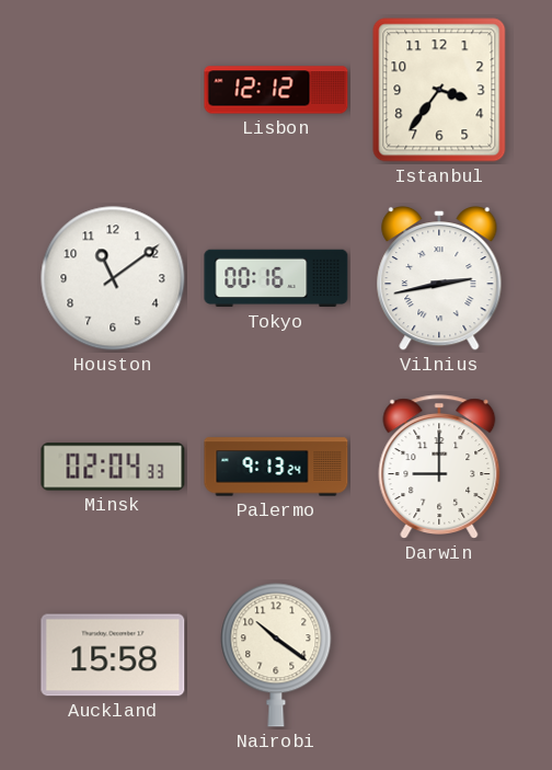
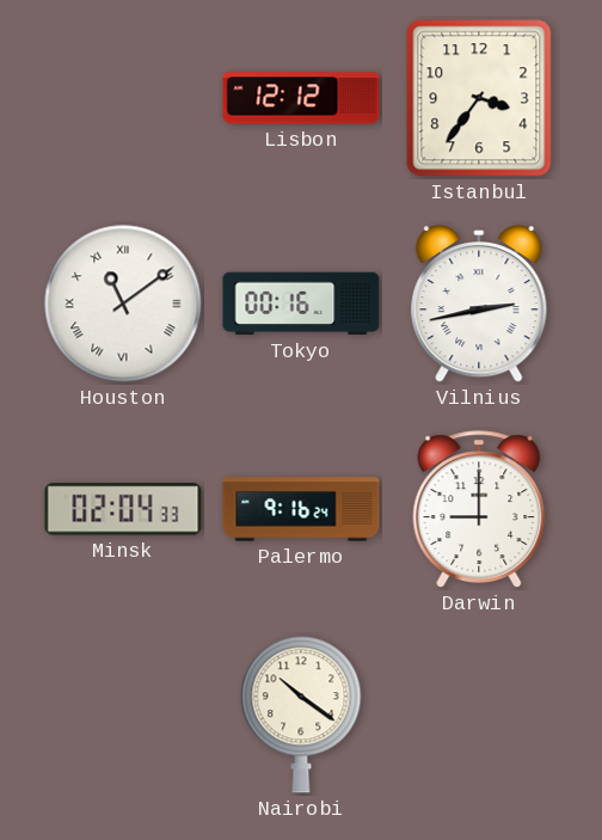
Houston numerals: Arabic -> Roman
Palermo: 9:13 -> 9:16
Auckland: 15:58 -> none
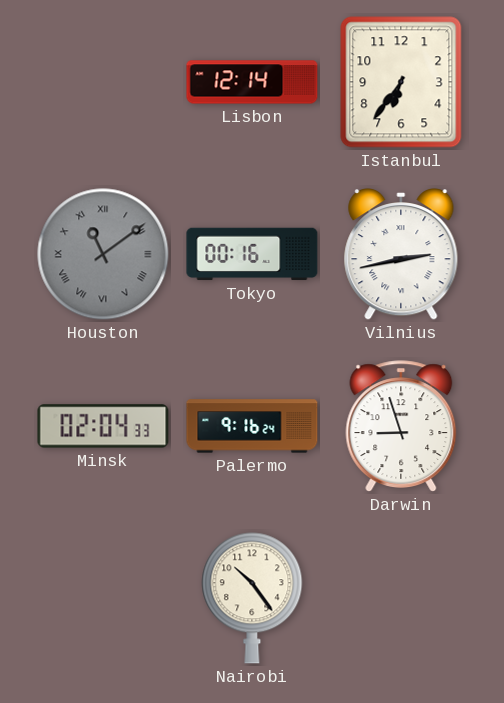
Lisbon: 12:12 -> 12:14
Istanbul: 3:36 -> 6:36
Houston dial: white -> grey
Darwin: 9:00 -> 8:57
Nairobi: 10:21 -> 10:24
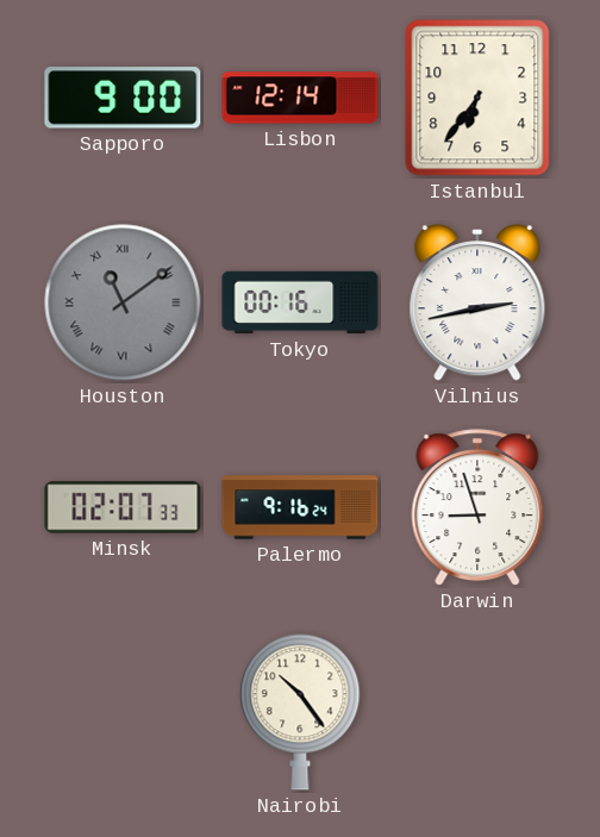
Sapporo: none -> 9:00
Minsk: 02:04 -> 02:07
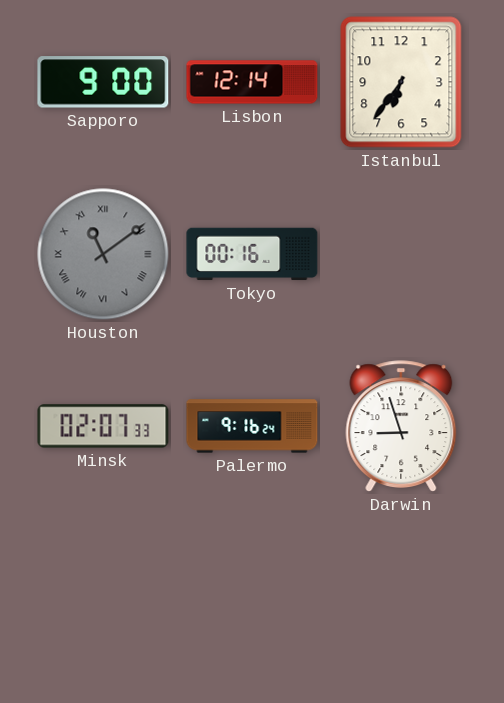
Vilnius: 2:43 -> none
Nairobi: 10:24 -> none
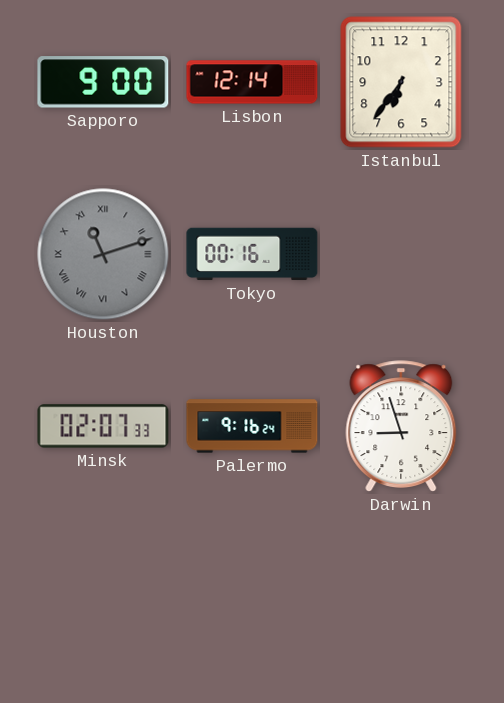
Houston: 11:09 -> 11:12
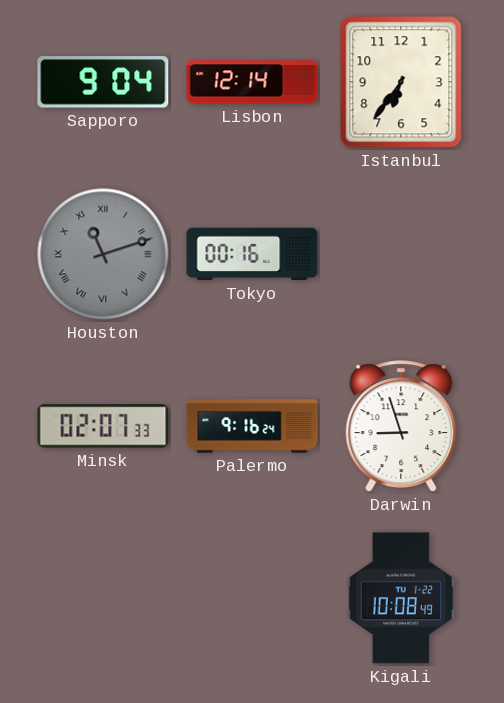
Sapporo: 9:00 -> 9:04
Kigali: none -> 10:08
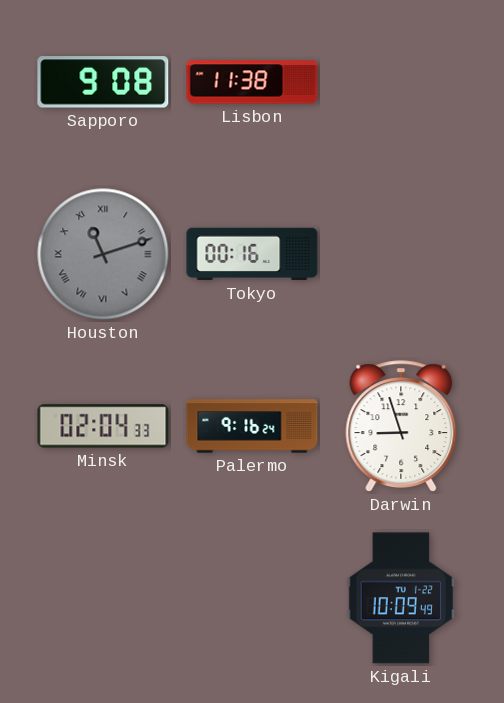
Sapporo: 9:04 -> 9:08
Lisbon: 12:14 -> 11:38
Istanbul: 6:36 -> none
Minsk: 02:07 -> 02:04
Kigali: 10:08 -> 10:09
